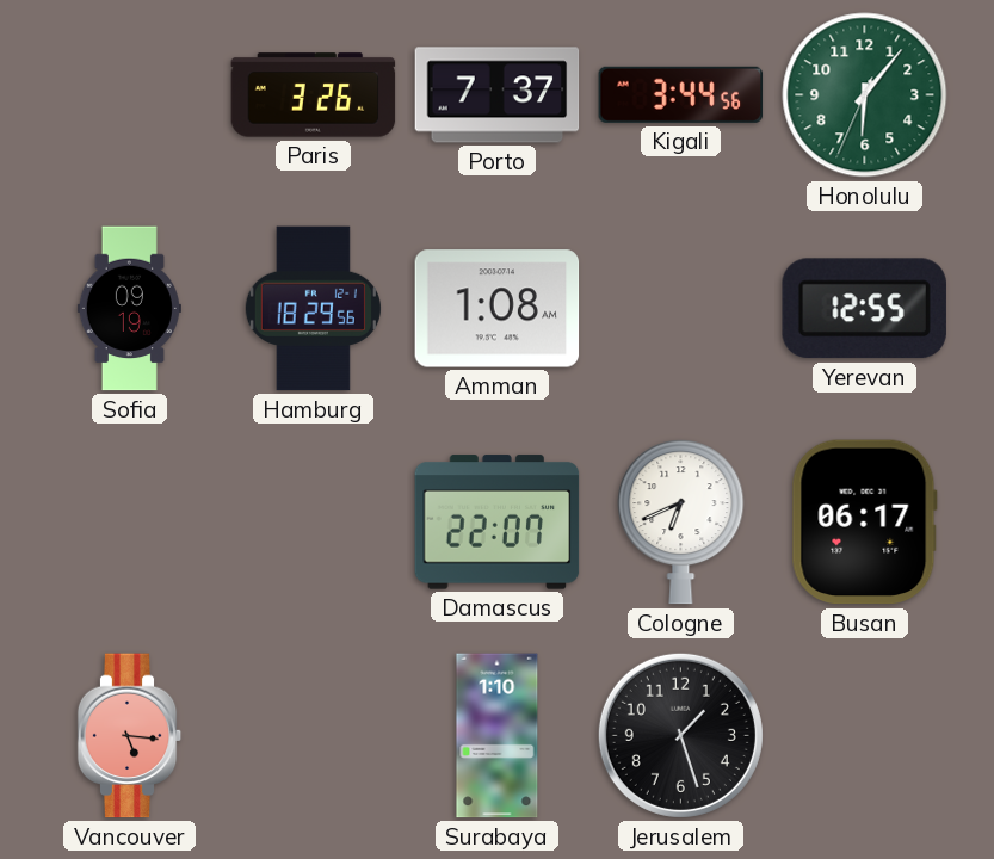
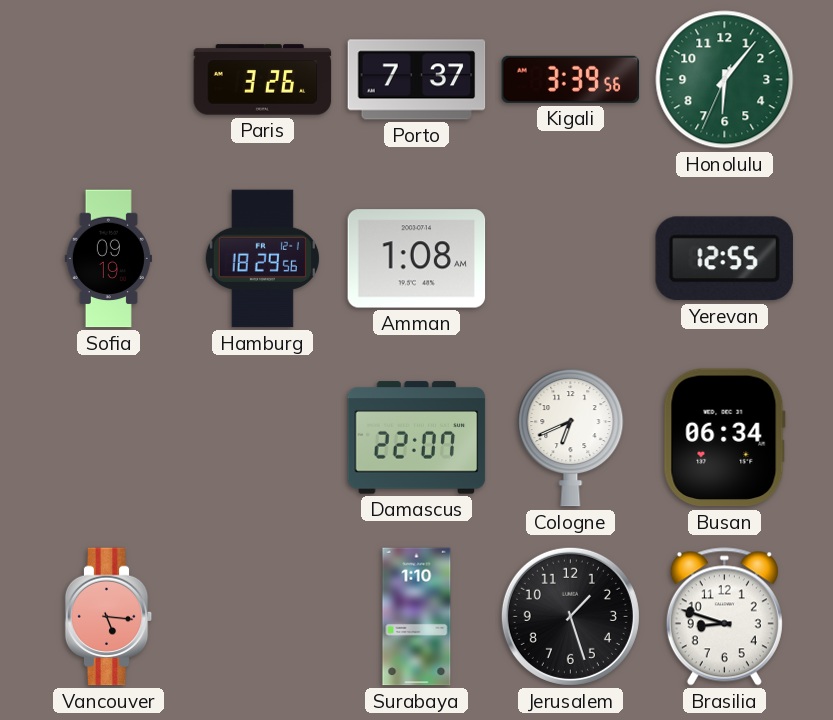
Kigali: 3:44 -> 3:39
Busan: 06:17 -> 06:34
Brasilia: none -> 8:48
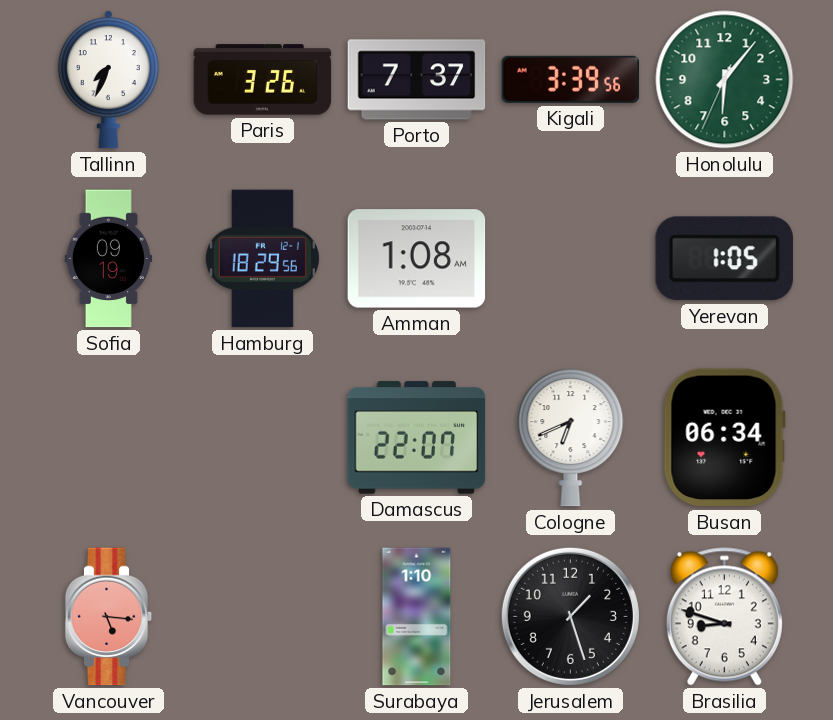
Tallinn: none -> 7:34
Yerevan: 12:55 -> 1:05
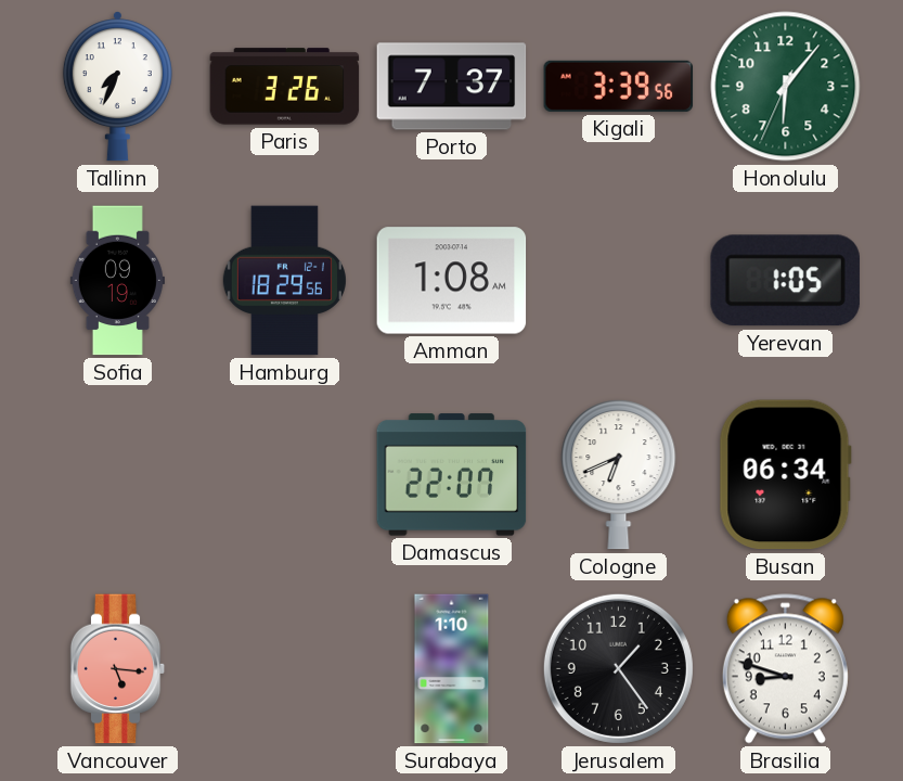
Jerusalem: 1:27 -> 1:24
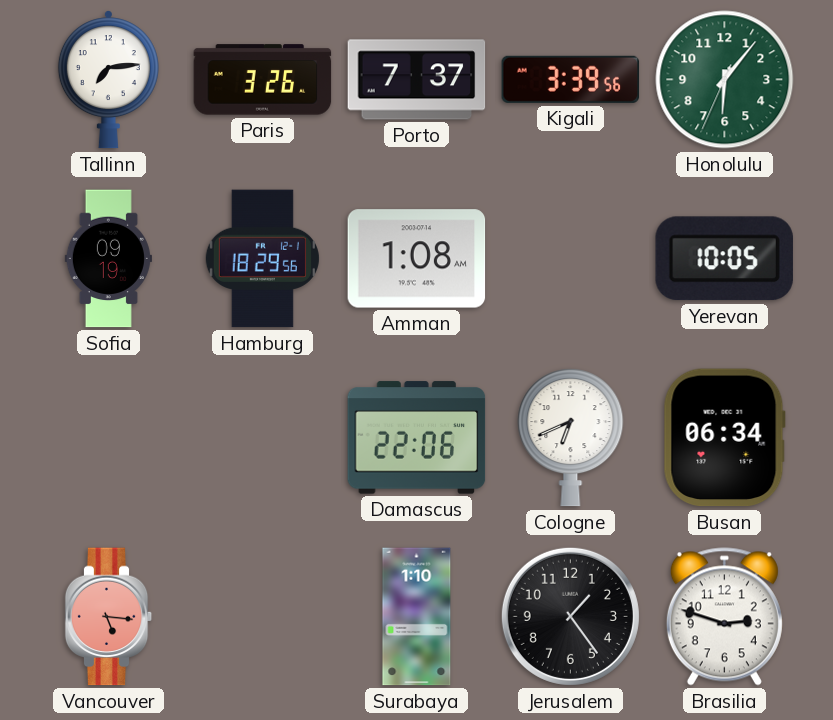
Tallinn: 7:34 -> 7:14
Yerevan: 1:05 -> 10:05
Damascus: 22:07 -> 22:06
Brasilia: 8:48 -> 2:48
